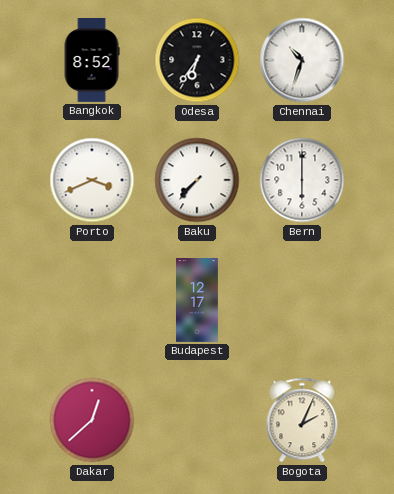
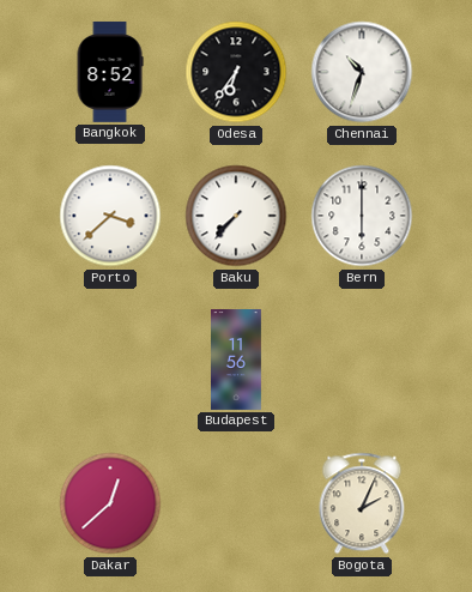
Porto: 3:41 -> 3:38
Budapest: 12:17 -> 11:56
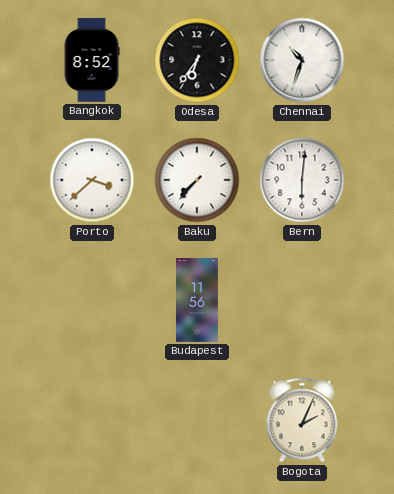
Bern: 6:00 -> 6:01
Dakar: 12:38 -> none
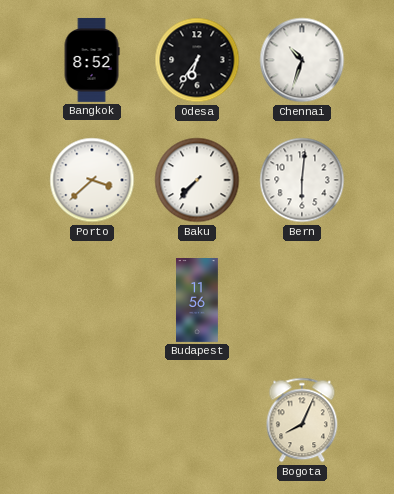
Bogota: 2:04 -> 8:04
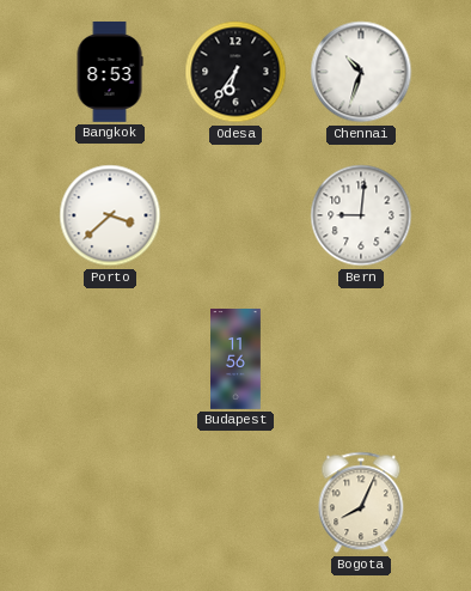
Bangkok: 8:52 -> 8:53
Baku: 7:37 -> none
Bern: 6:01 -> 9:01
